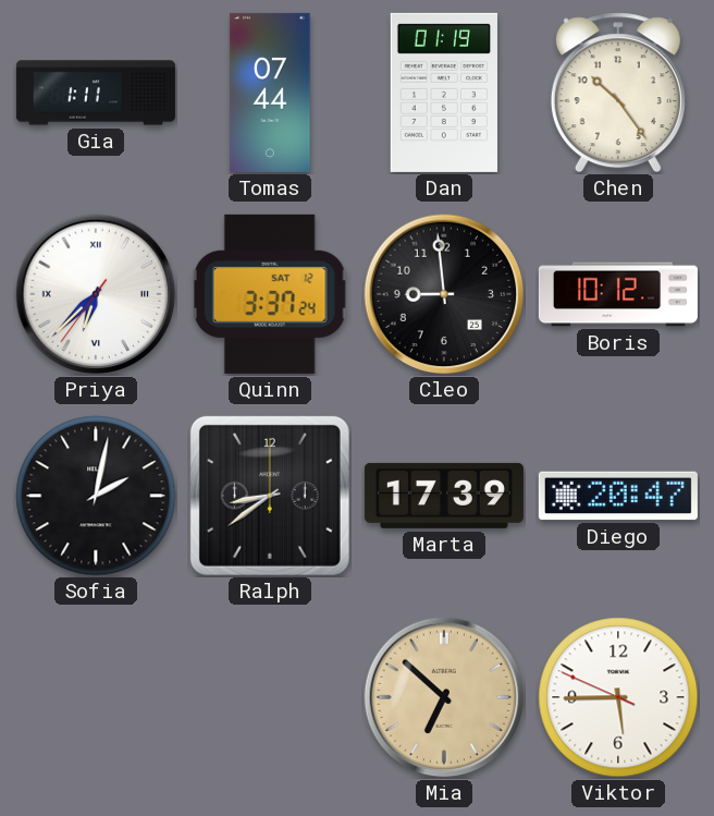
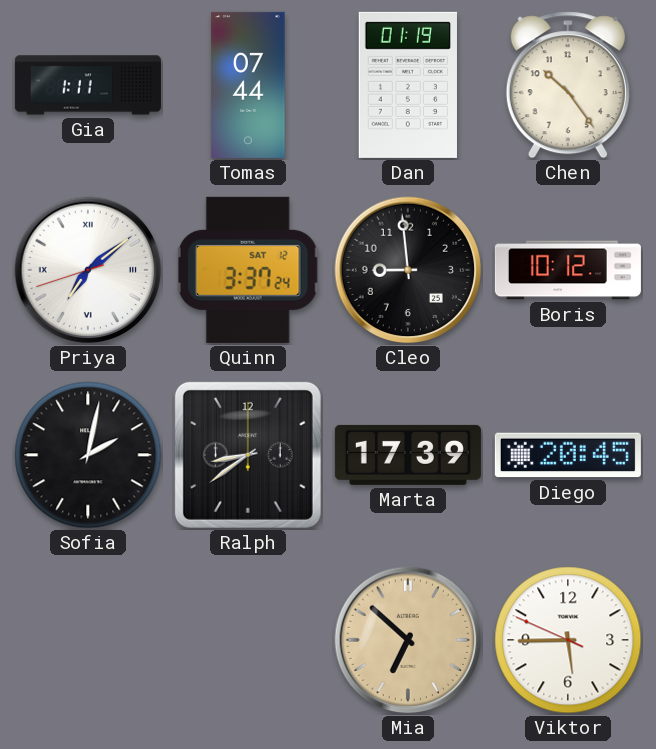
Priya: 6:37 -> 7:08
Diego: 20:47 -> 20:45
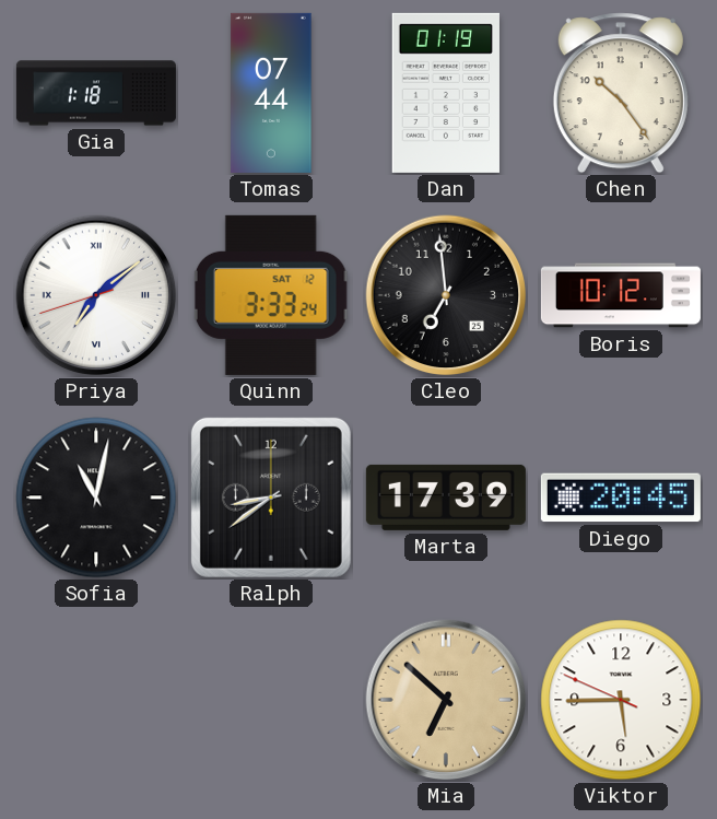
Gia: 1:11 -> 1:18
Quinn: 3:37 -> 3:33
Cleo: 8:59 -> 6:59
Sofia: 2:02 -> 11:02
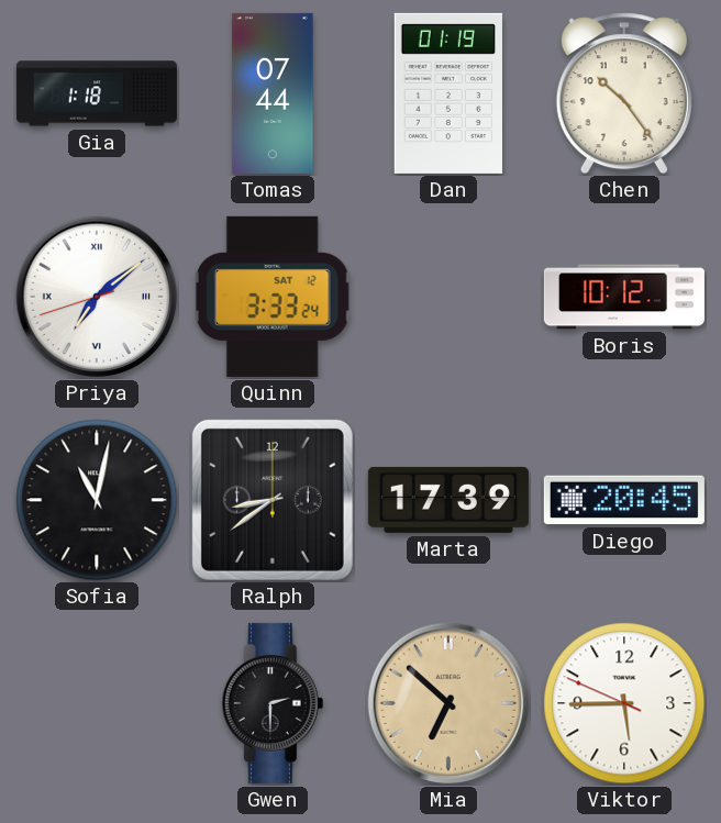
Cleo: 6:59 -> none
Gwen: none -> 2:30
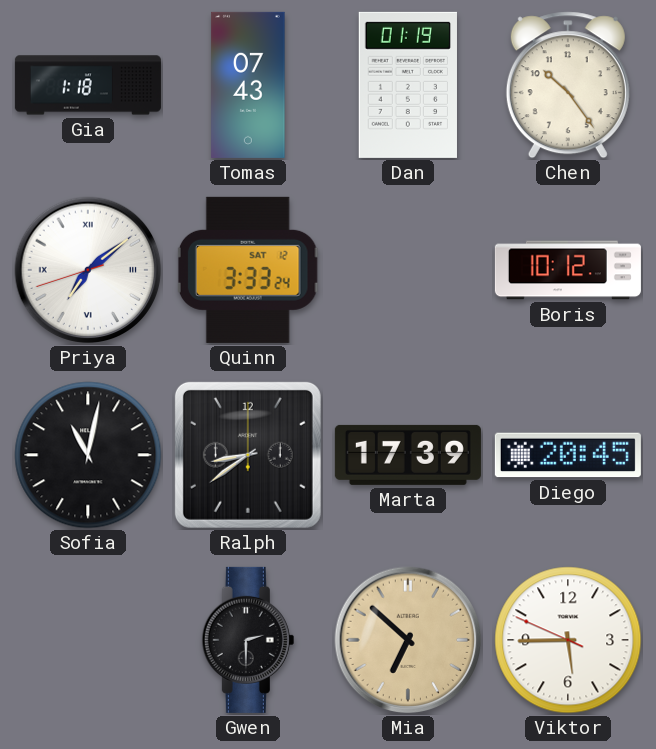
Tomas: 07:44 -> 07:43
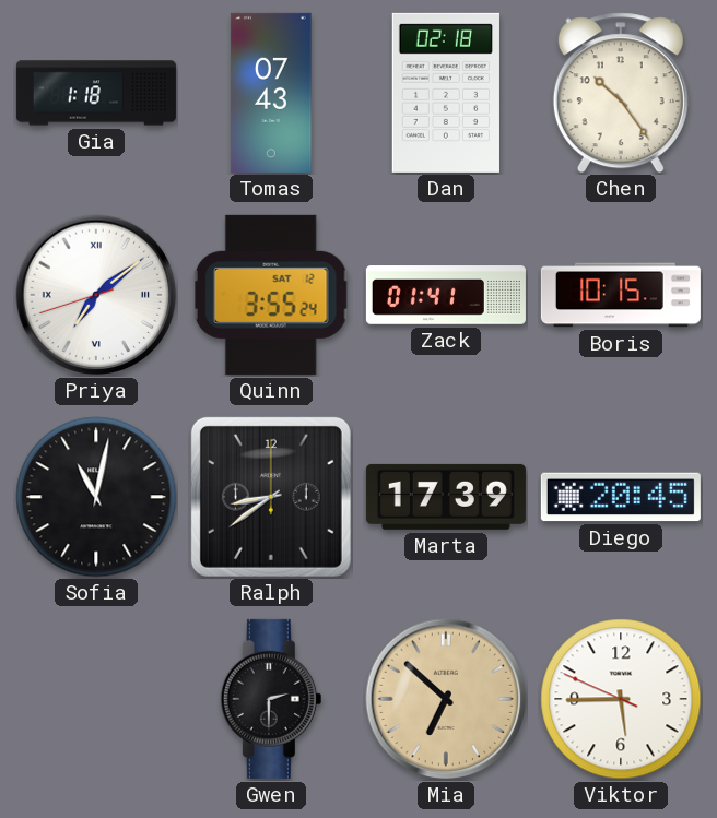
Dan: 01:19 -> 02:18
Quinn: 3:33 -> 3:55
Zack: none -> 01:41
Boris: 10:12 -> 10:15
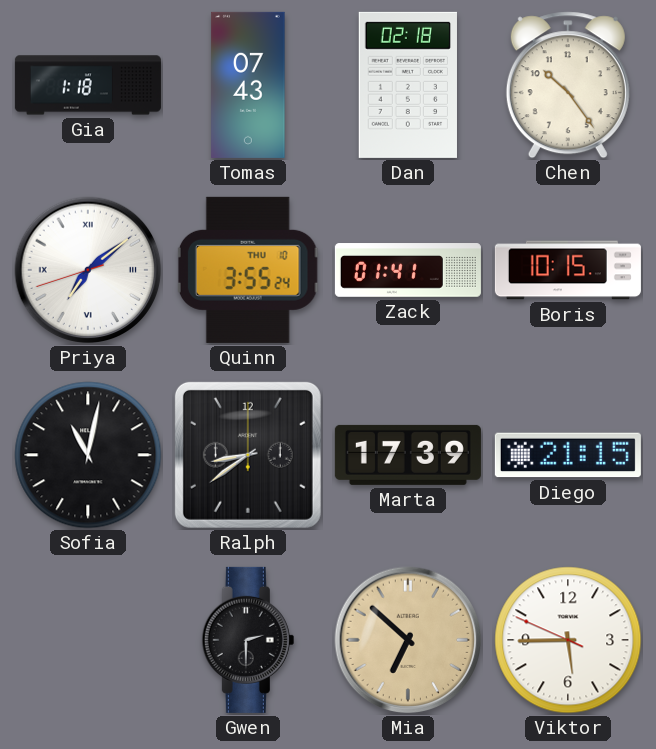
Quinn date: SAT 12 -> THU 10
Diego: 20:45 -> 21:15
